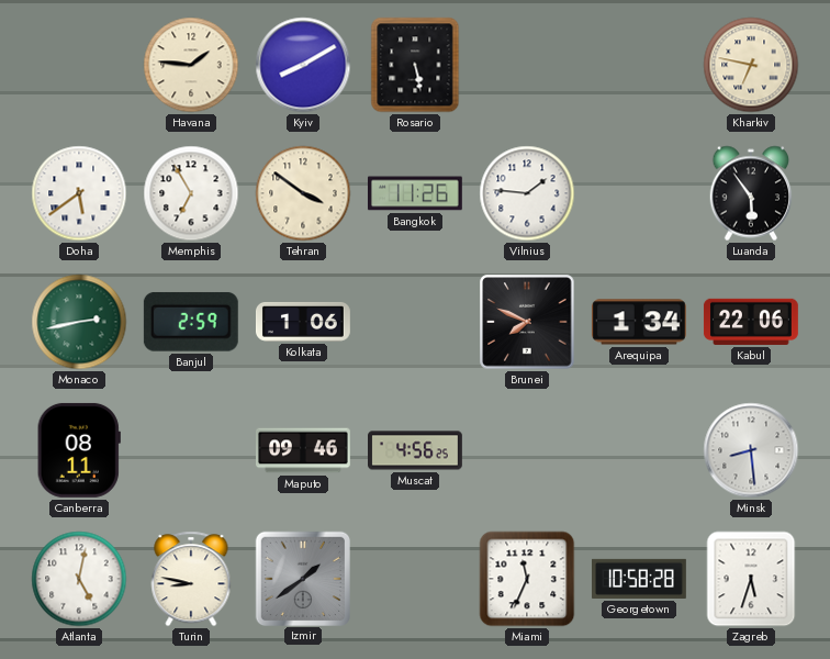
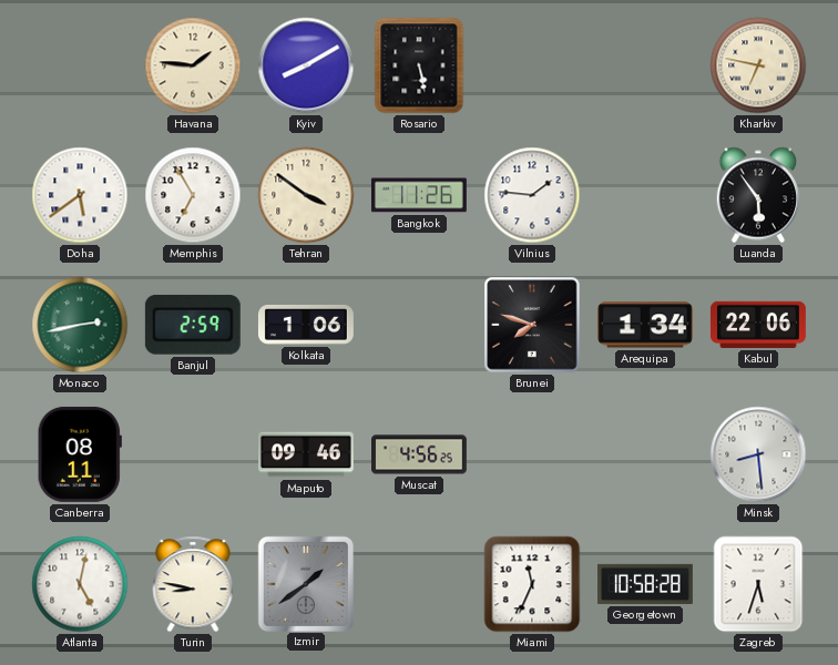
Brunei: 7:49 -> 7:48
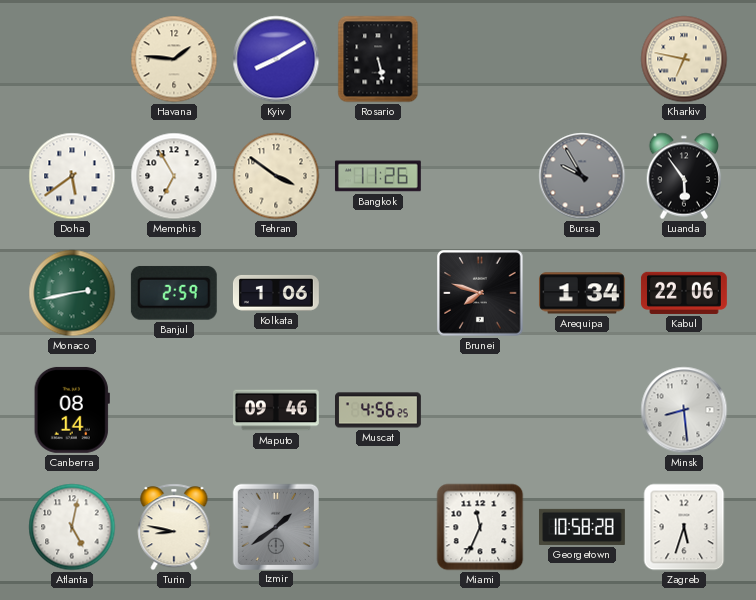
Vilnius: 1:46 -> none
Bursa: none -> 9:55
Canberra: 08:11 -> 08:14
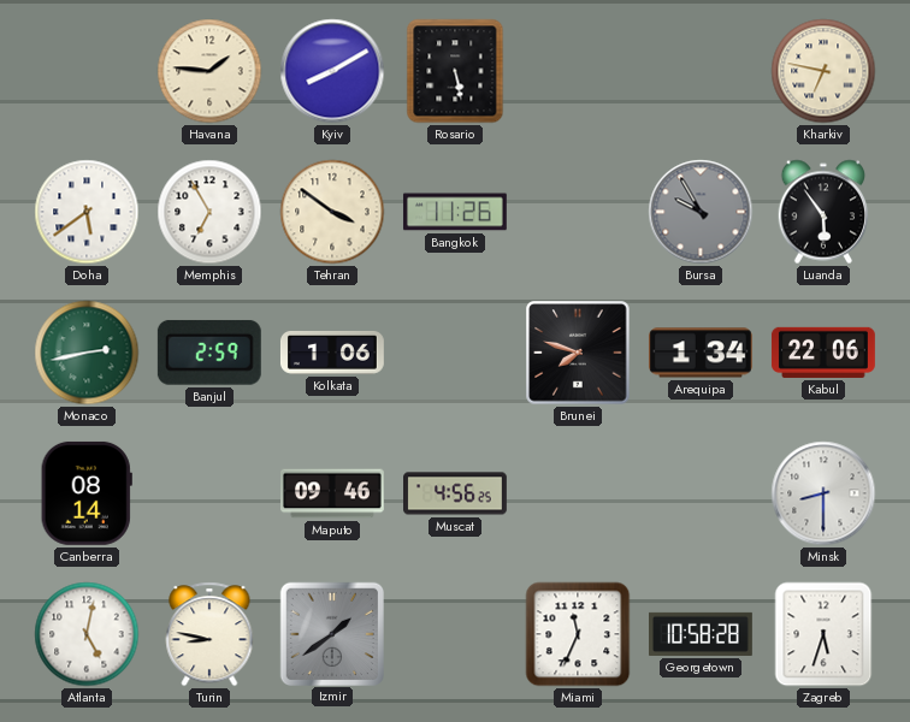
Minsk: 8:29 -> 8:30
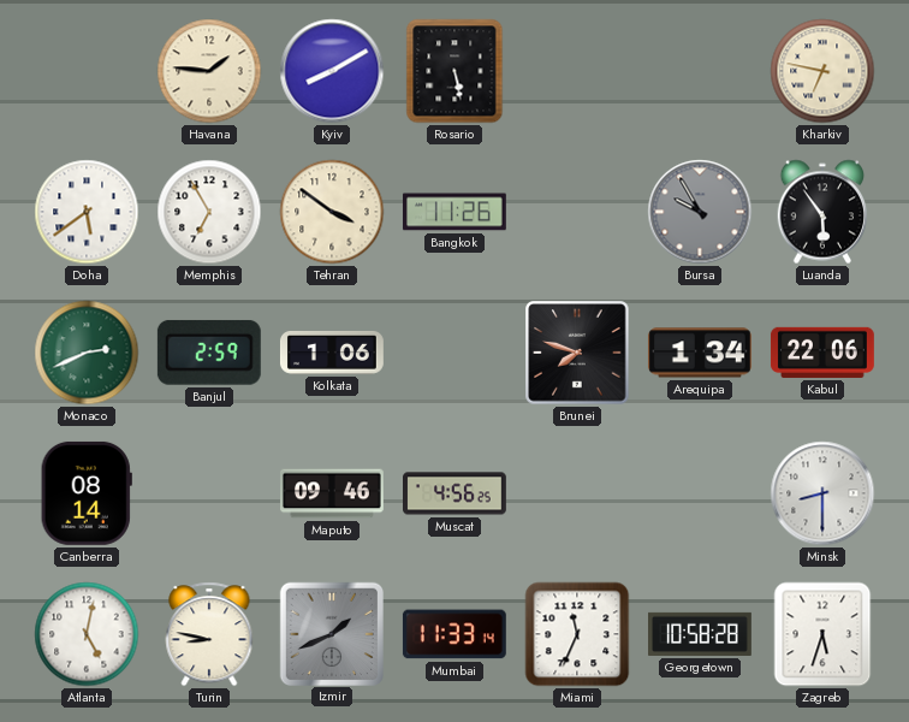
Monaco: 2:43 -> 2:41
Izmir: 1:39 -> 1:41
Mumbai: none -> 11:33
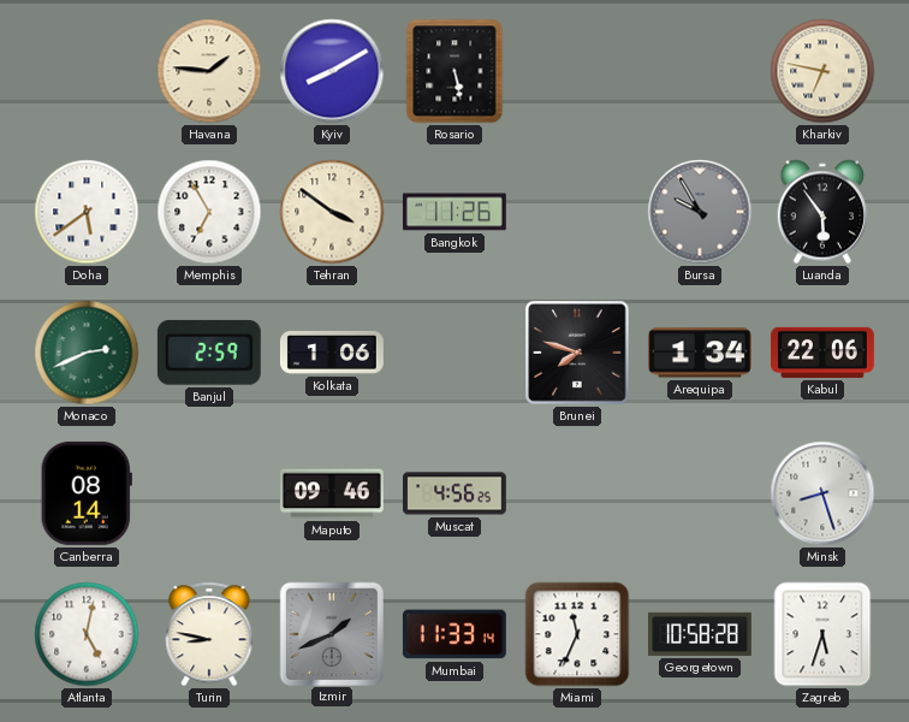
Minsk: 8:30 -> 8:27
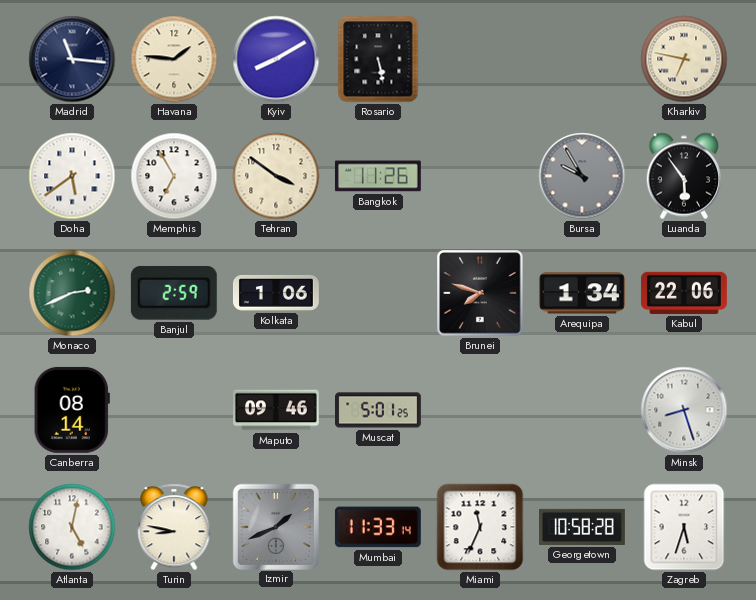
Madrid: none -> 11:16
Muscat: 4:56 -> 5:01
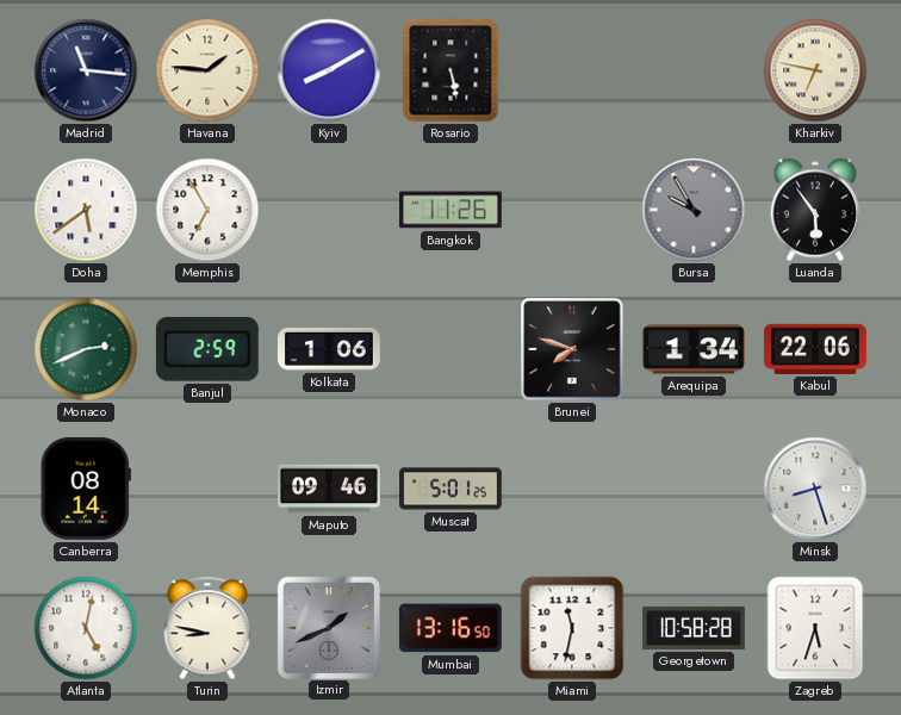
Tehran: 3:51 -> none
Mumbai: 11:33 -> 13:16
Miami: 11:34 -> 11:32
